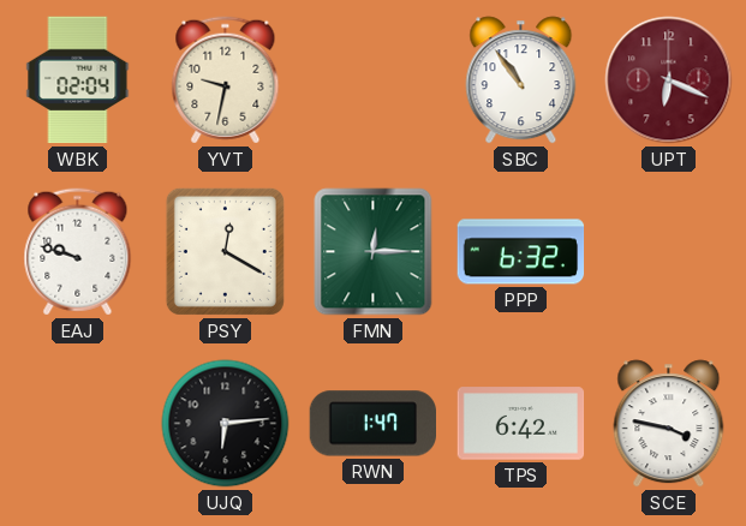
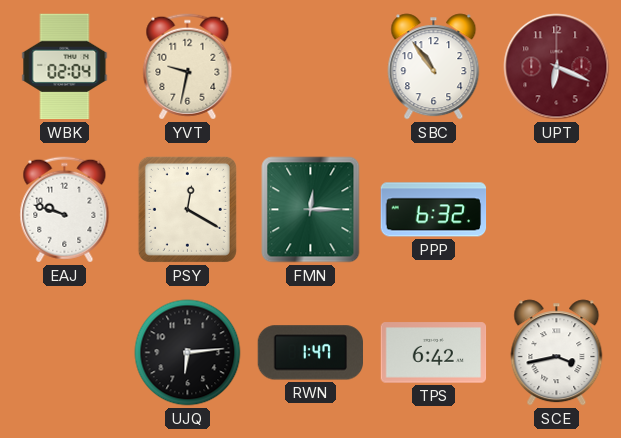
SCE: 3:47 -> 3:43
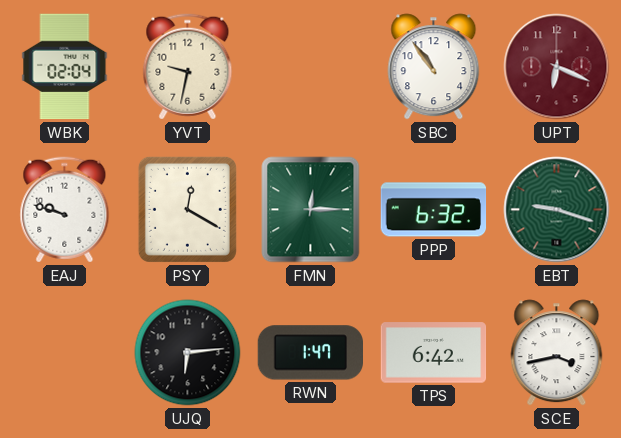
EBT: none -> 9:18
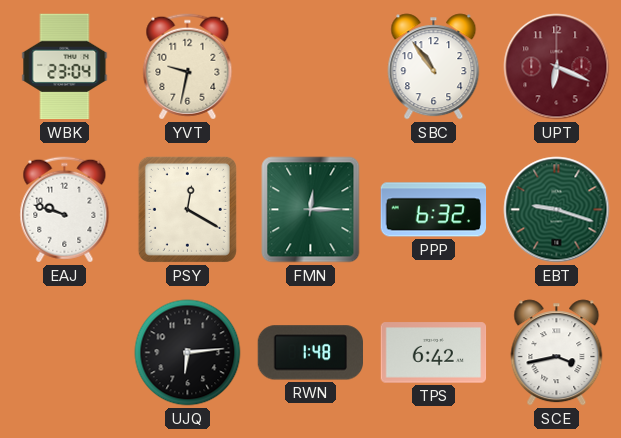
WBK: 02:04 -> 23:04
RWN: 1:47 -> 1:48
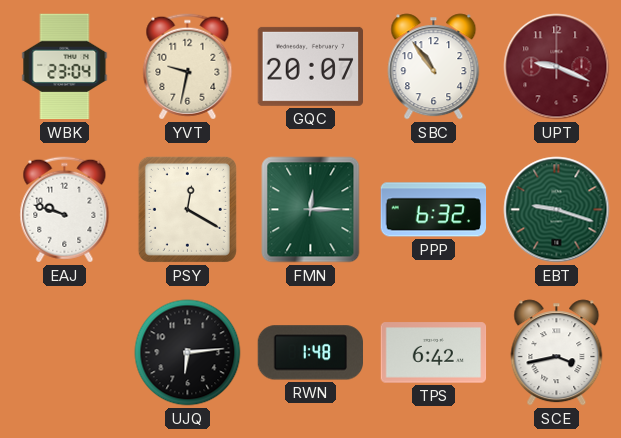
GQC: none -> 20:07
UPT: 6:19 -> 9:19
